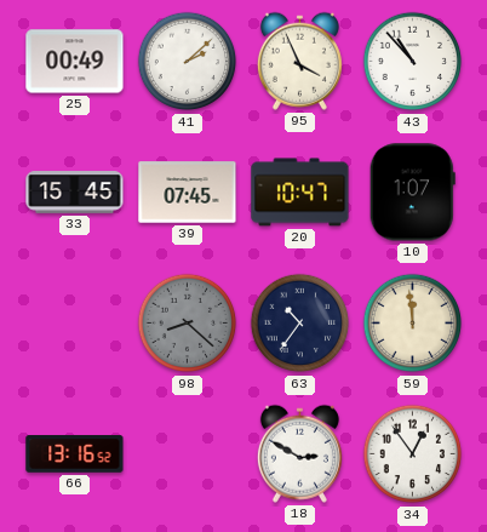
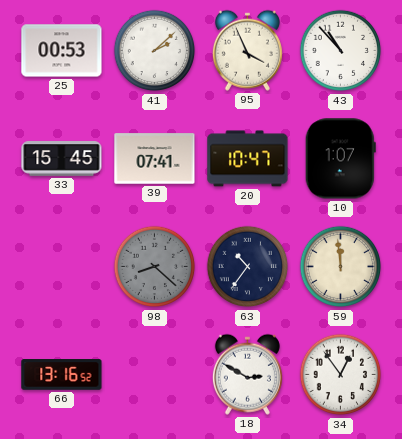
25: 00:49 -> 00:53
39: 07:45 -> 07:41
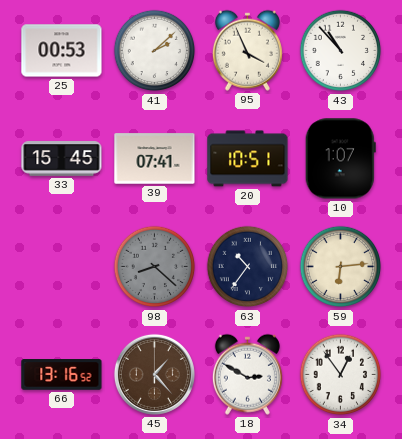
20: 10:47 -> 10:51
59: 11:59 -> 6:14
45: none -> 1:23
